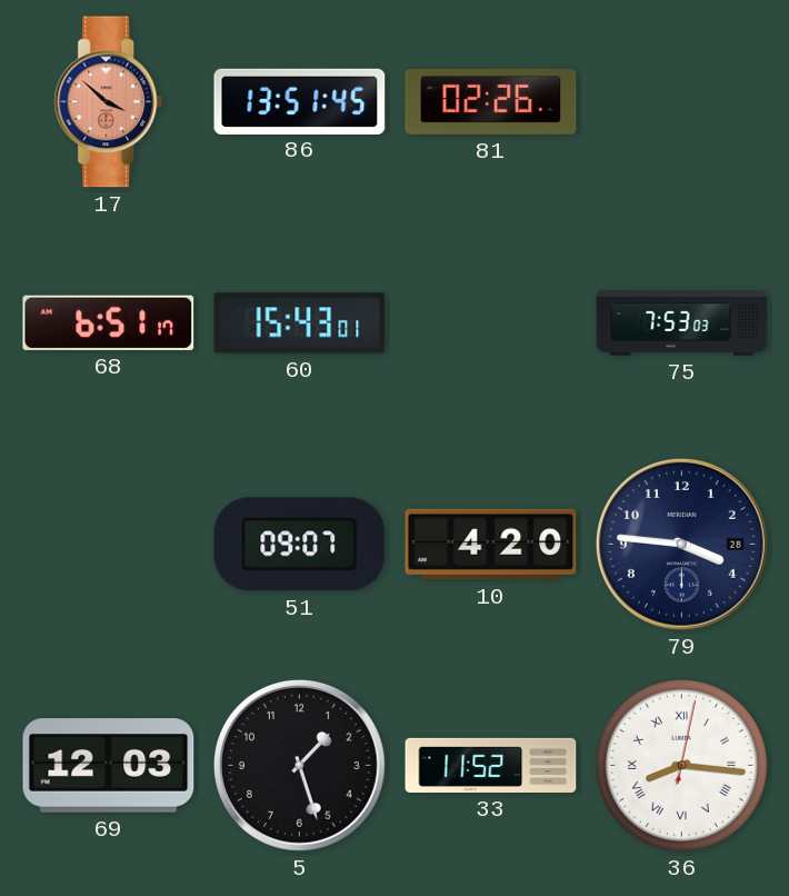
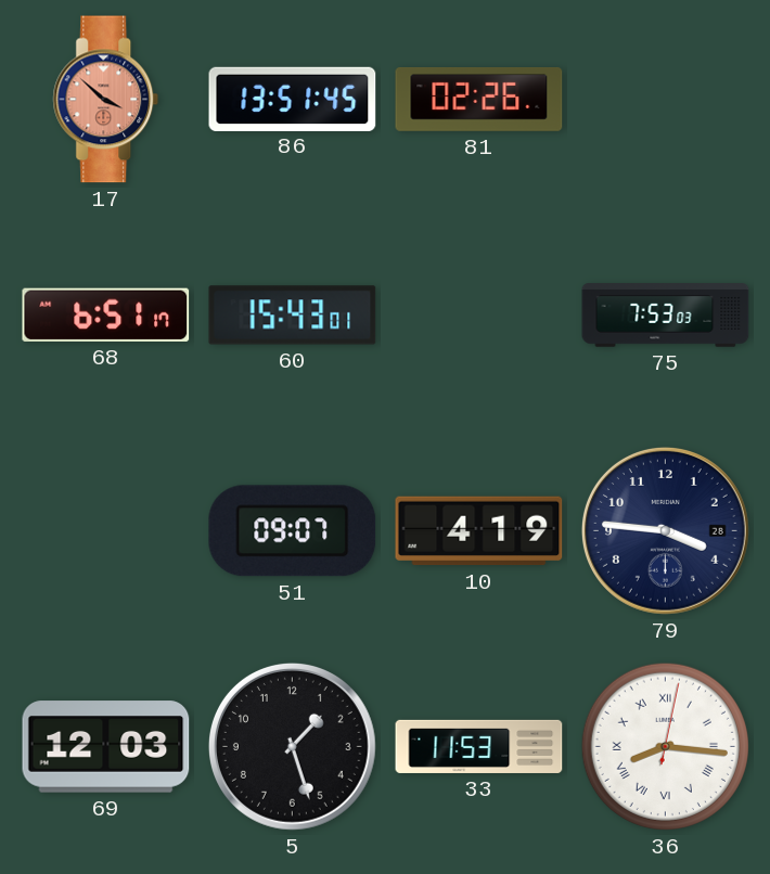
10: 4:20 -> 4:19
33: 11:52 -> 11:53
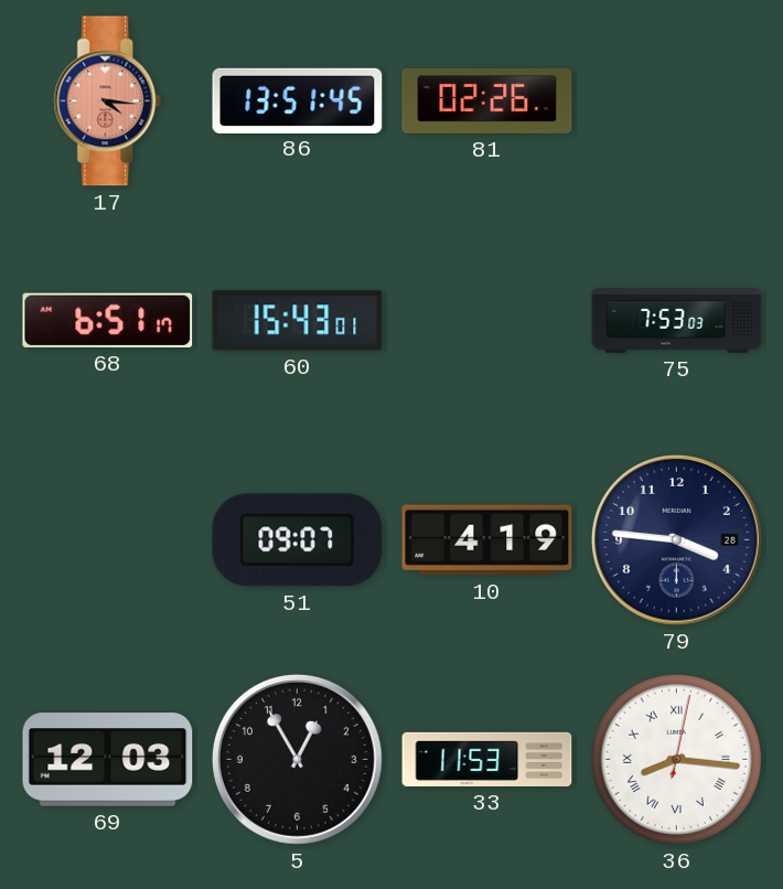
17: 3:52 -> 4:16
5: 1:27 -> 12:55
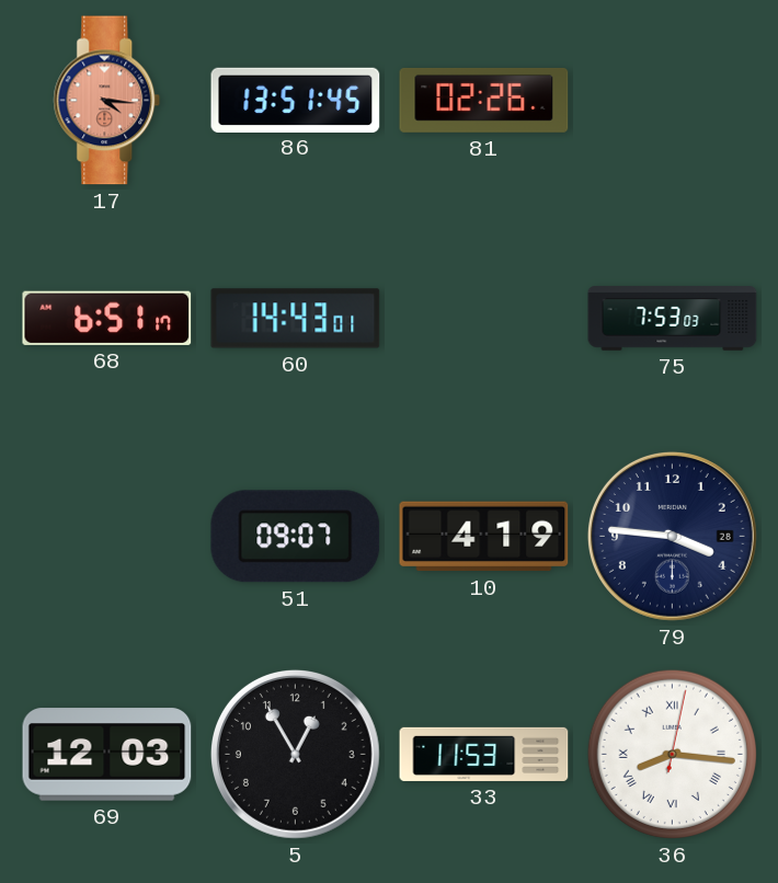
60: 15:43 -> 14:43
